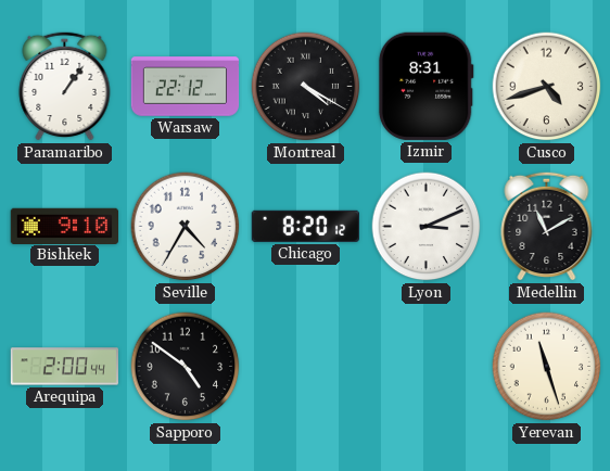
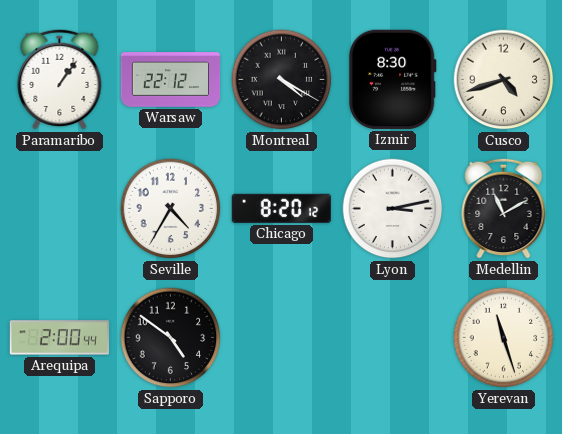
Izmir: 8:31 -> 8:30
Bishkek: 9:10 -> none
Lyon: 3:11 -> 3:13
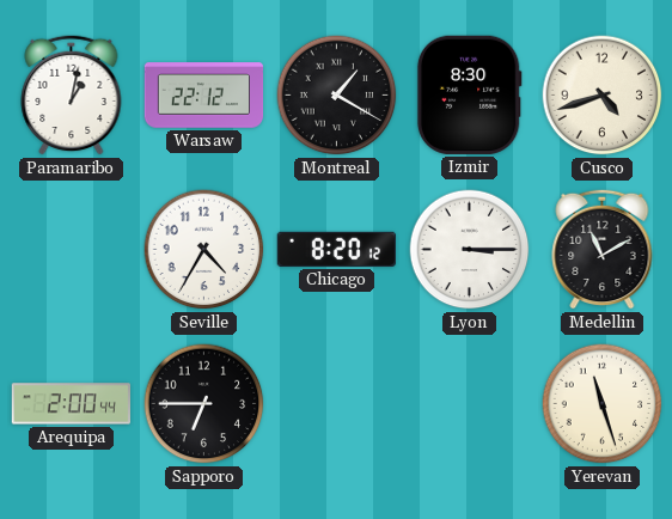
Paramaribo: 1:06 -> 1:02
Montreal: 4:20 -> 1:20
Lyon: 3:13 -> 3:15
Sapporo: 4:51 -> 6:45
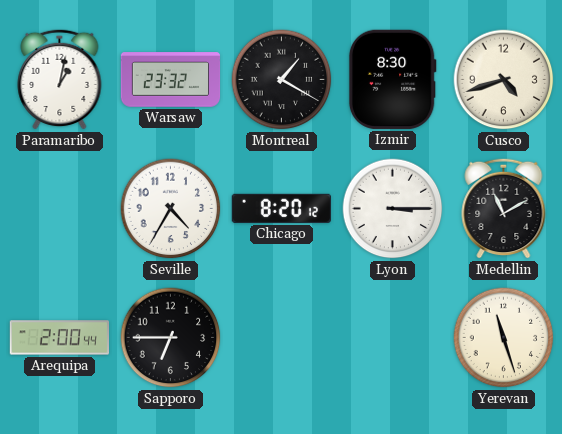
Warsaw: 22:12 -> 23:32
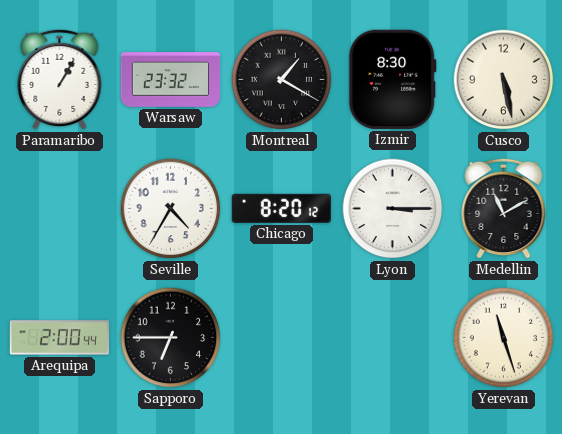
Paramaribo: 1:02 -> 1:05
Cusco: 4:42 -> 5:28
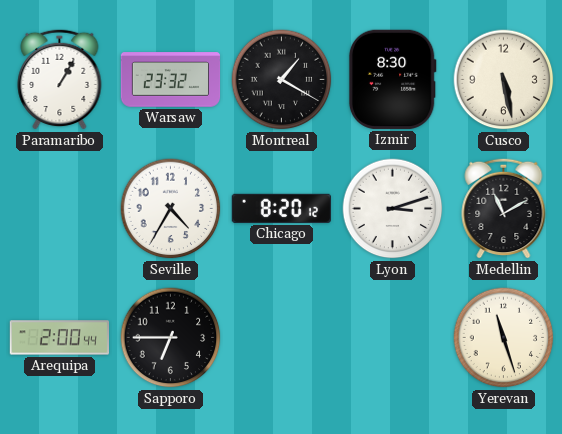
Lyon: 3:15 -> 3:12
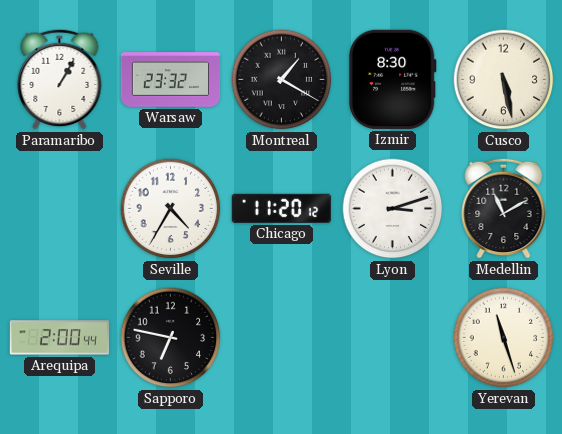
Chicago: 8:20 -> 11:20
Sapporo: 6:45 -> 6:47
